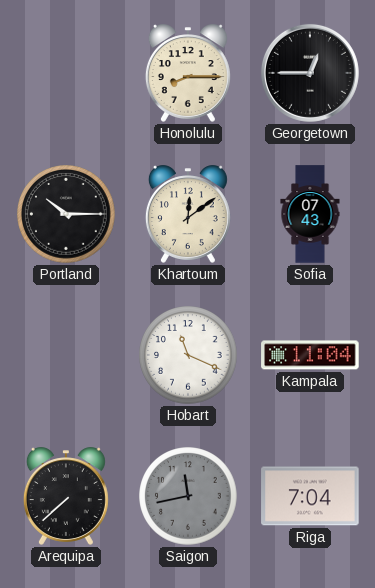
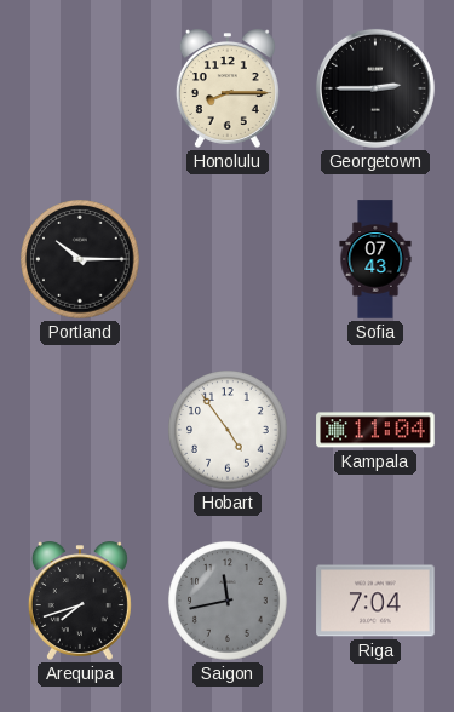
Georgetown: 12:45 -> 2:45
Khartoum: 12:09 -> none
Hobart: 11:19 -> 4:54
Arequipa: 7:38 -> 7:42
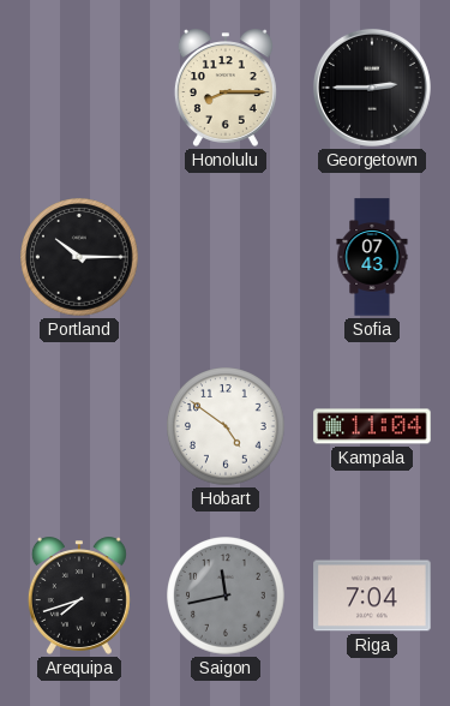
Hobart: 4:54 -> 4:51
